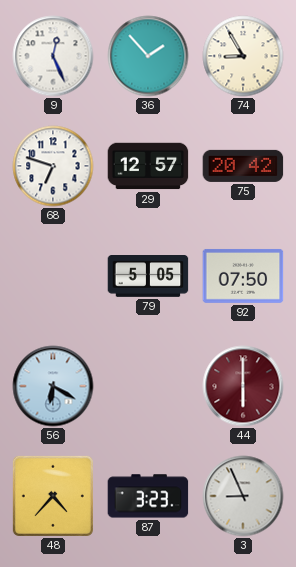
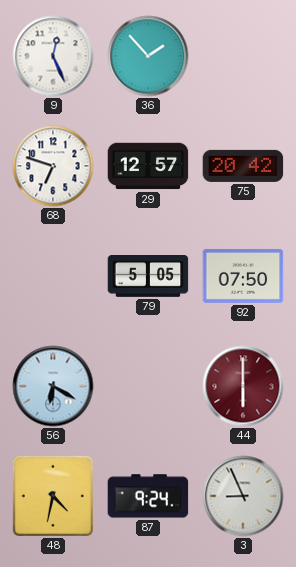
74: 8:55 -> none
48: 4:37 -> 4:32
87: 3:23 -> 9:24
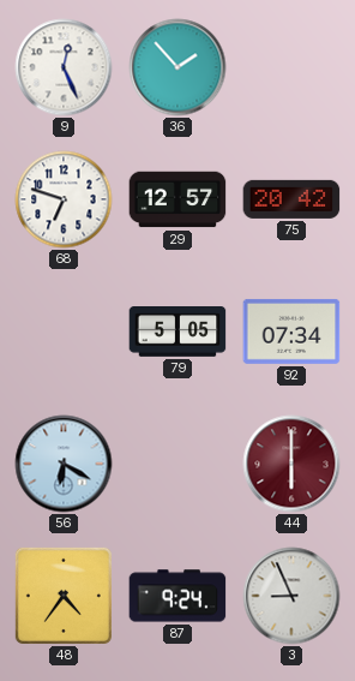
92: 07:50 -> 07:34
48: 4:32 -> 4:36
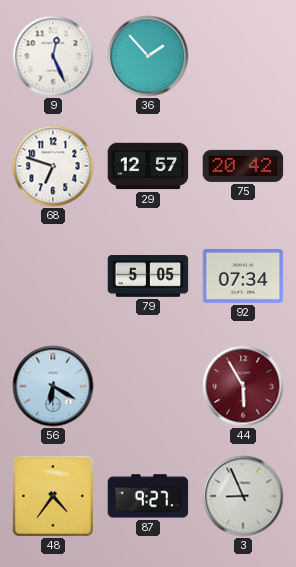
44: 6:00 -> 5:55
87: 9:24 -> 9:27
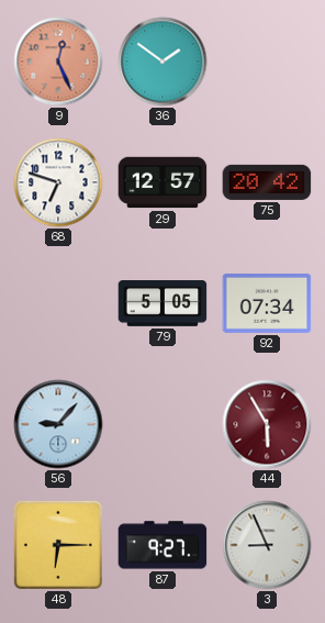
9 dial: white -> salmon
36: 1:53 -> 1:51
56: 6:20 -> 9:07
48: 4:36 -> 6:15
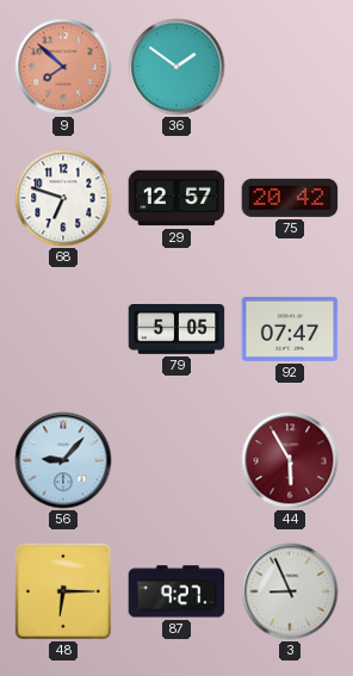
9: 12:26 -> 7:52
92: 07:34 -> 07:47
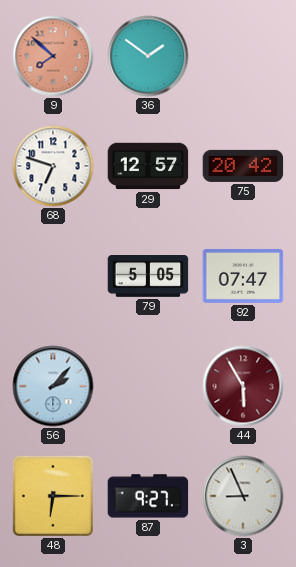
56: 9:07 -> 2:07
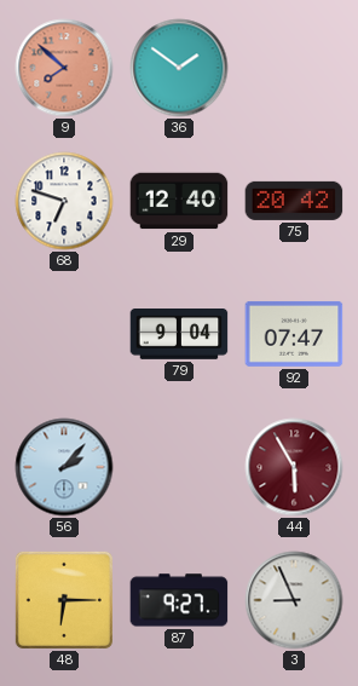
29: 12:57 -> 12:40
79: 5:05 -> 9:04
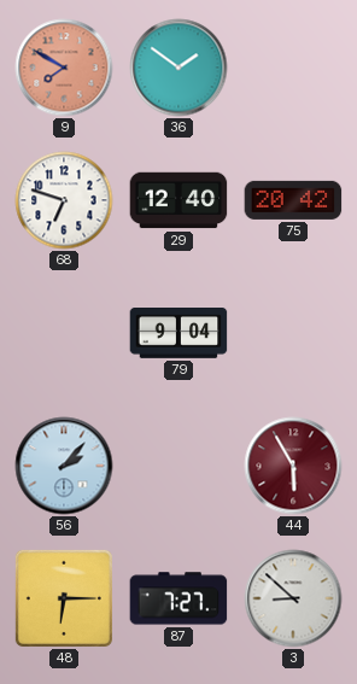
9: 7:52 -> 7:50
92: 07:47 -> none
87: 9:27 -> 7:27
3: 8:56 -> 8:52
